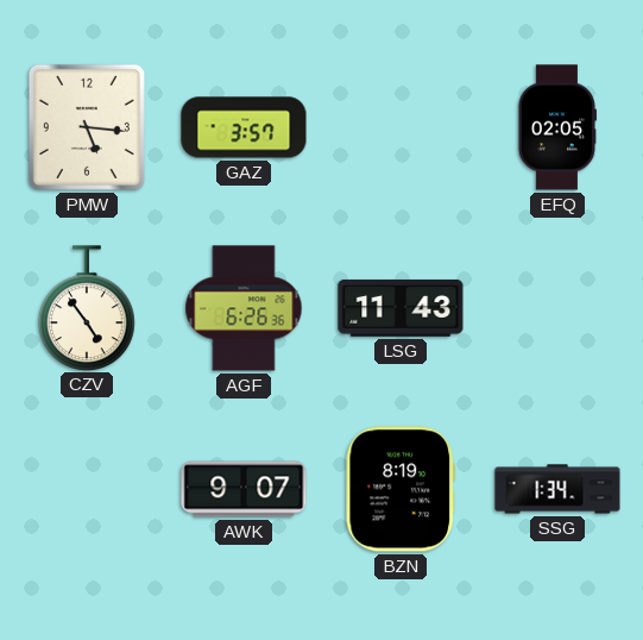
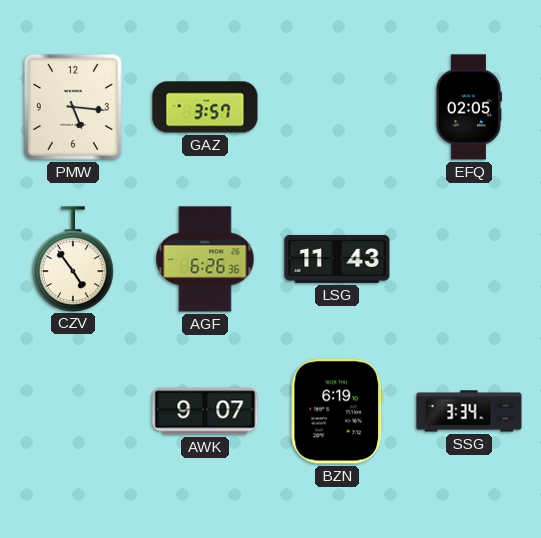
BZN: 8:19 -> 6:19
SSG: 1:34 -> 3:34
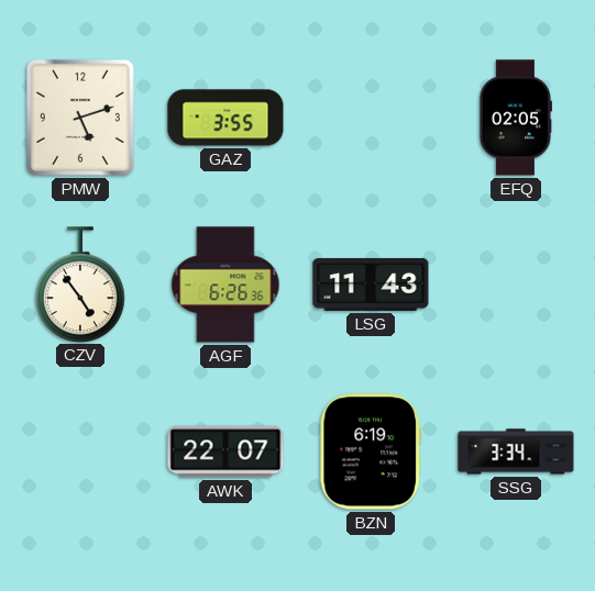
PMW: 5:16 -> 5:12
GAZ: 3:57 -> 3:55
AWK: 9:07 -> 22:07
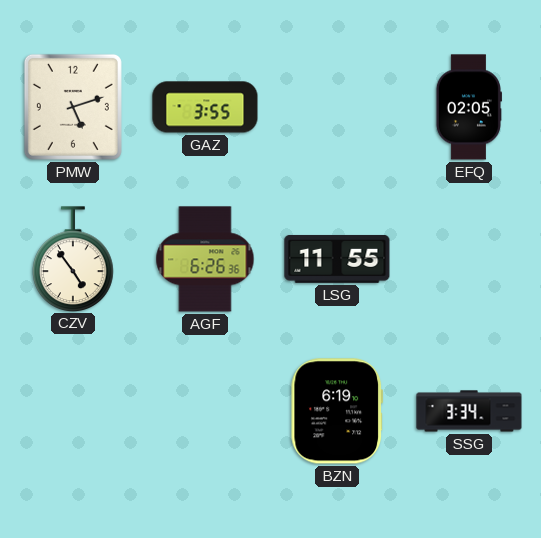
LSG: 11:43 -> 11:55
AWK: 22:07 -> none
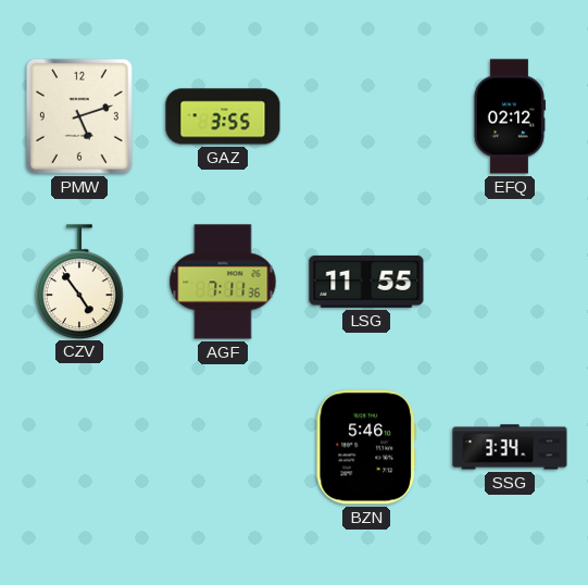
EFQ: 02:05 -> 02:12
AGF: 6:26 -> 7:11
BZN: 6:19 -> 5:46
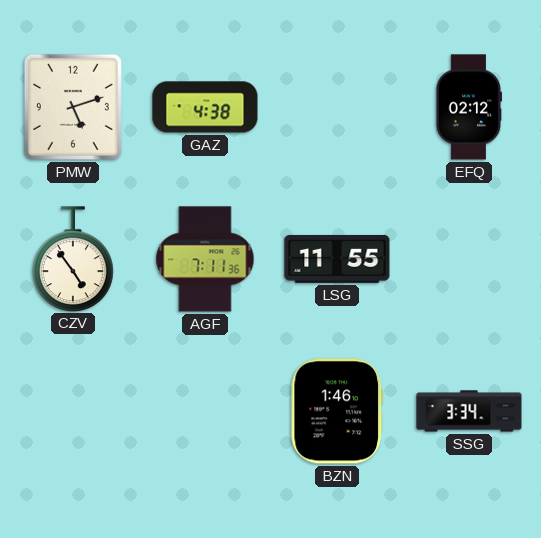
GAZ: 3:55 -> 4:38
BZN: 5:46 -> 1:46
